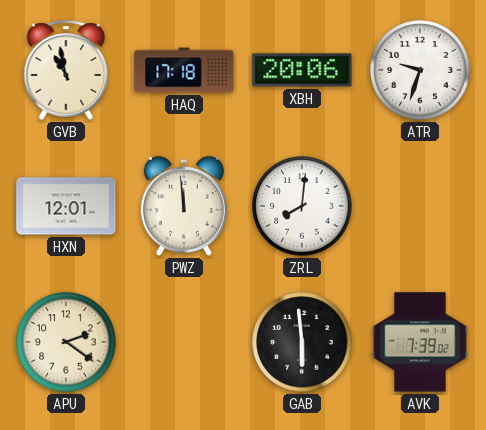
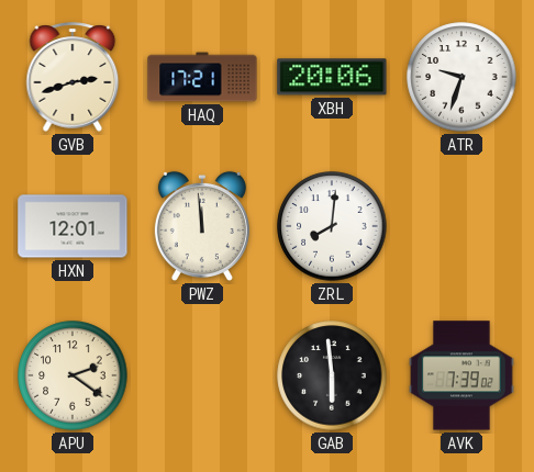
GVB: 10:58 -> 2:42
HAQ: 17:18 -> 17:21
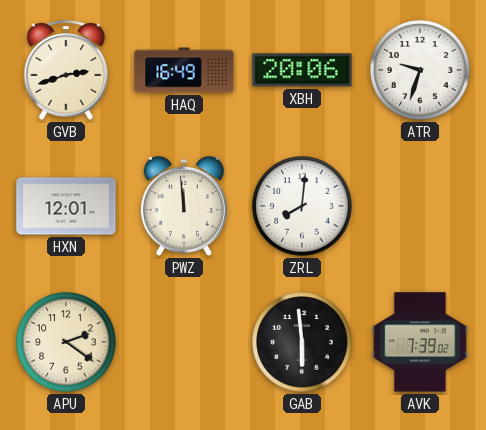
HAQ: 17:21 -> 16:49
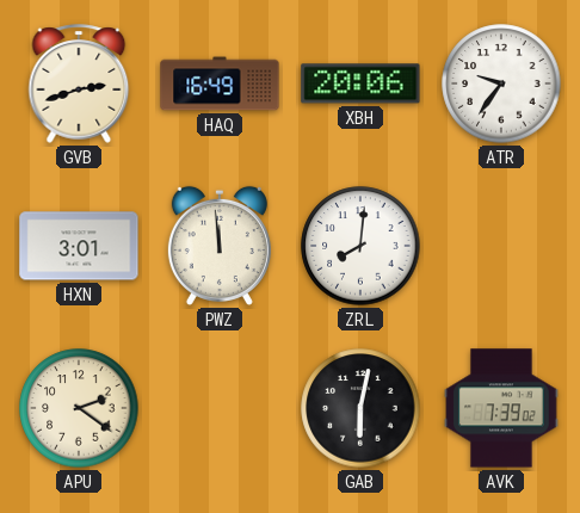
ATR: 9:33 -> 9:36
HXN: 12:01 -> 3:01
GAB: 5:59 -> 6:02
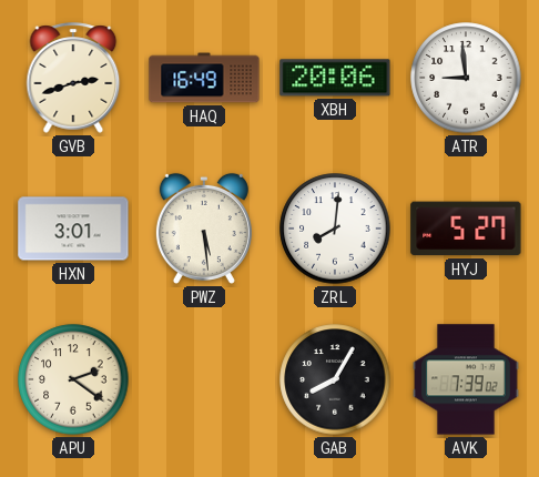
ATR: 9:36 -> 8:59
PWZ: 11:59 -> 5:29
HYJ: none -> 5:27
GAB: 6:02 -> 8:05
